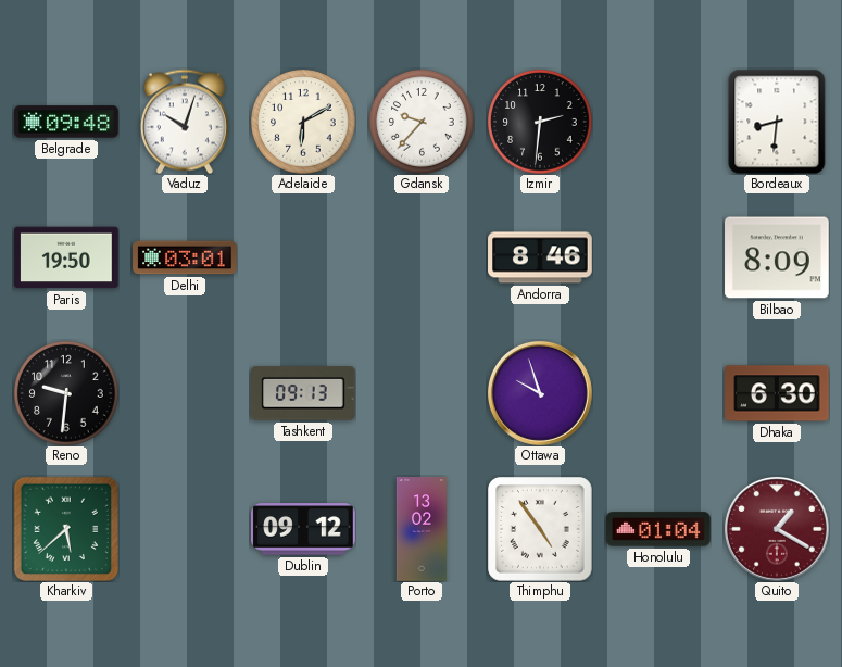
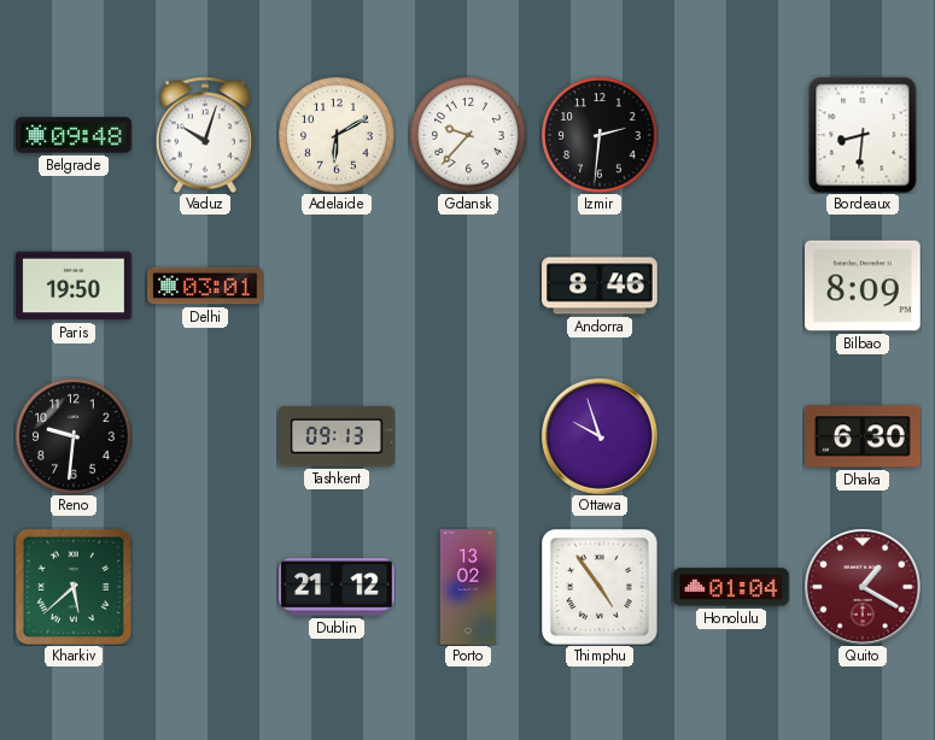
Dublin: 09:12 -> 21:12
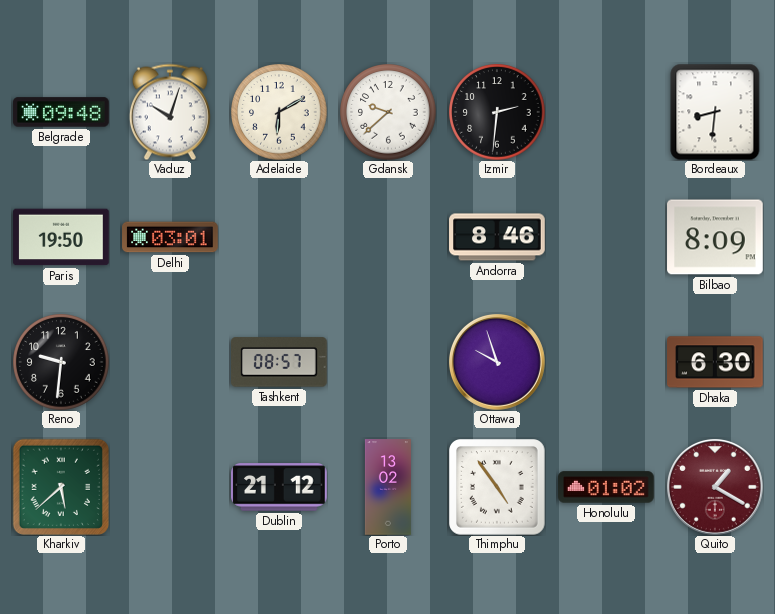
Gdansk: 9:37 -> 9:38
Tashkent: 09:13 -> 08:57
Honolulu: 01:04 -> 01:02
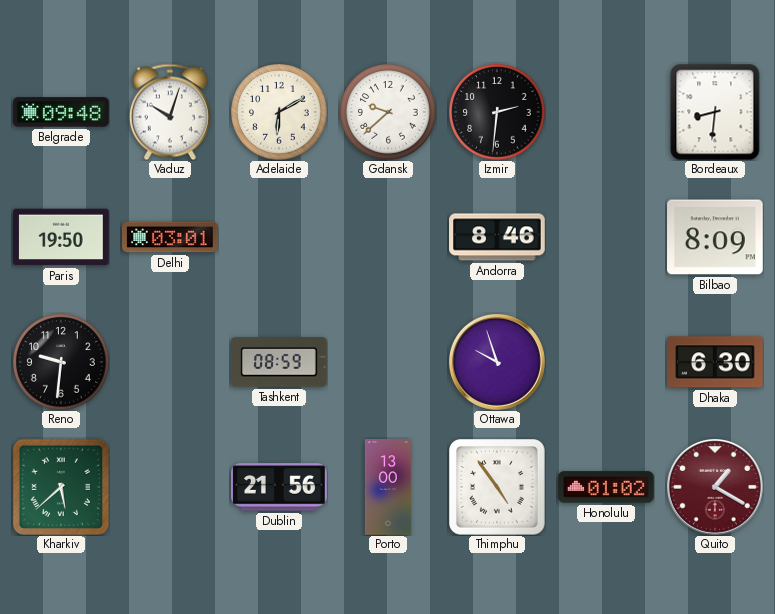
Tashkent: 08:57 -> 08:59
Dublin: 21:12 -> 21:56
Porto: 13:02 -> 13:00
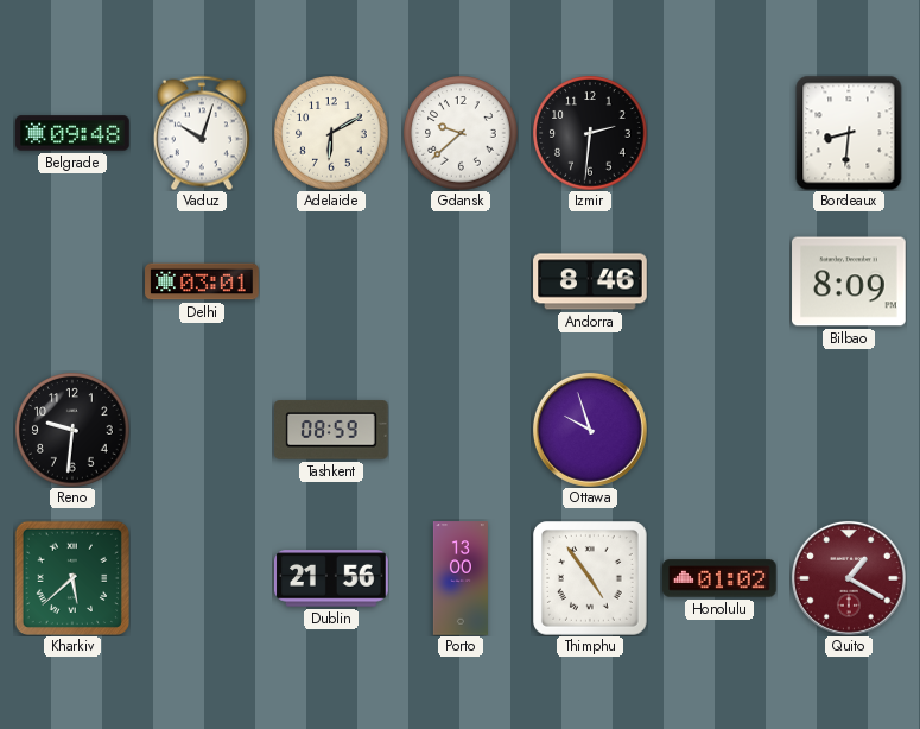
Paris: 19:50 -> none
Dhaka: 6:30 -> none
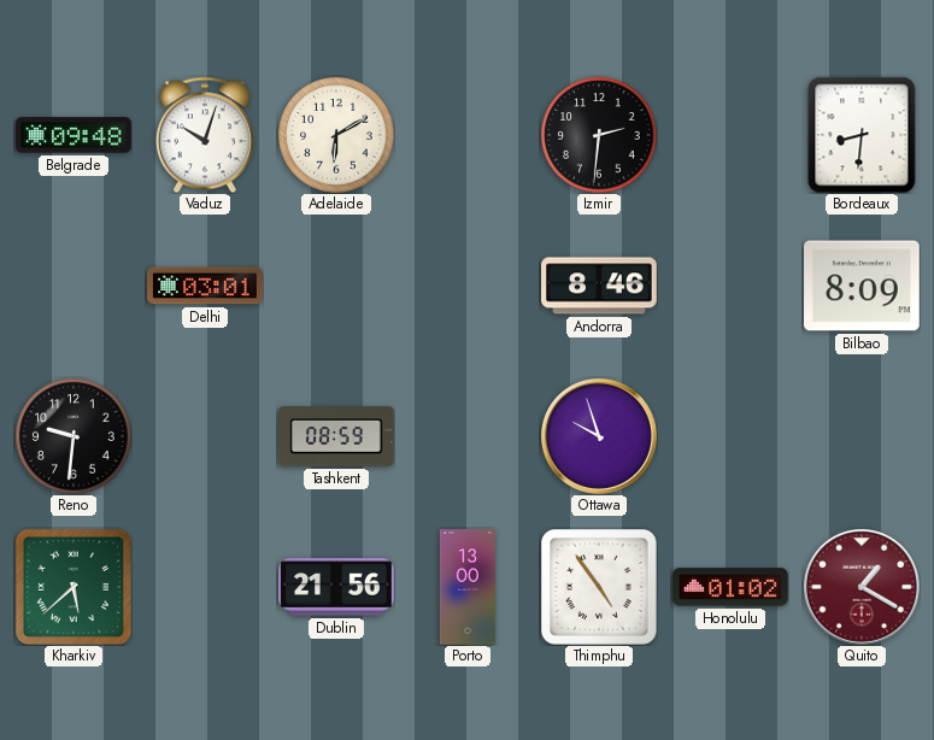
Gdansk: 9:38 -> none
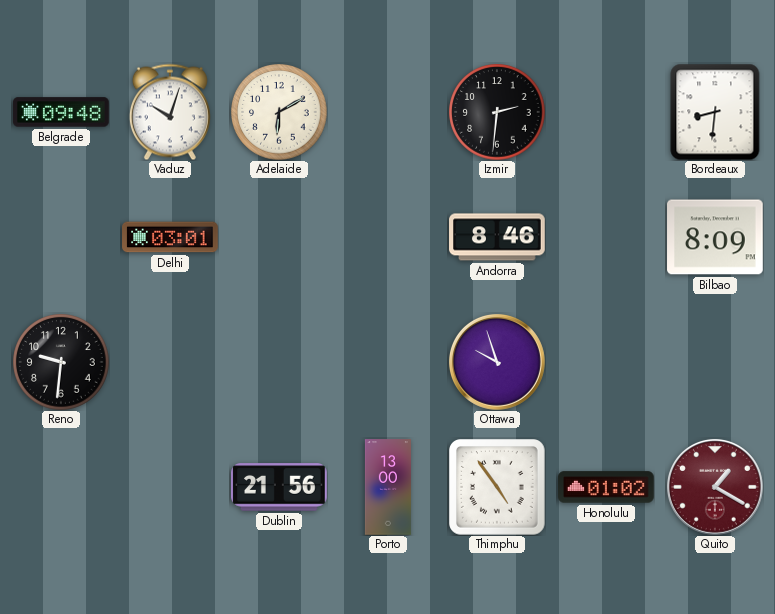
Tashkent: 08:59 -> none
Kharkiv: 5:38 -> none
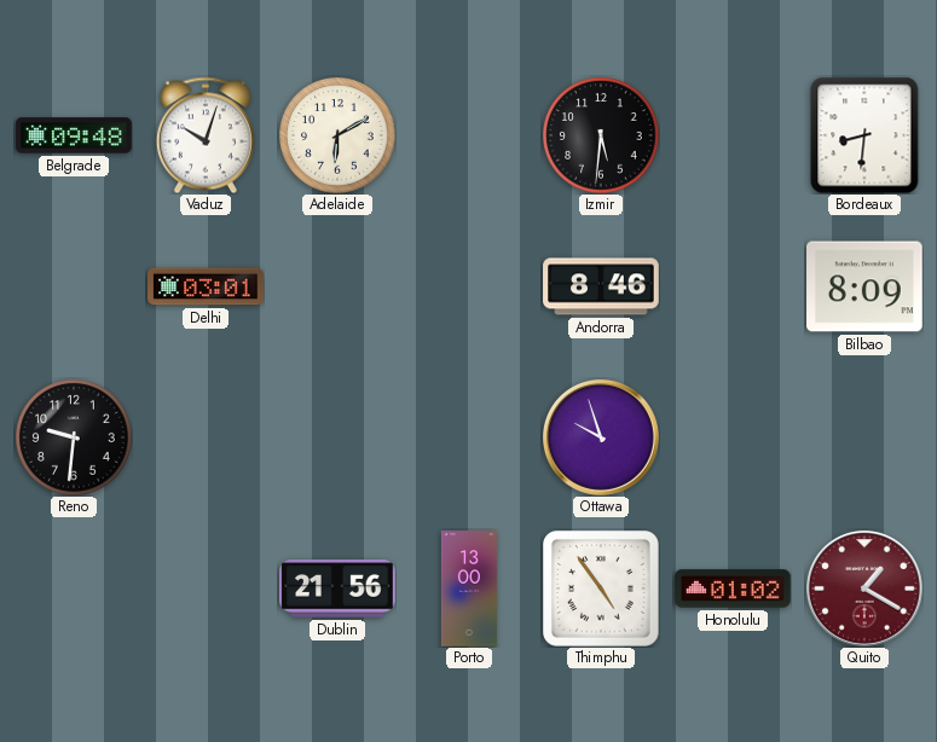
Izmir: 2:31 -> 5:31
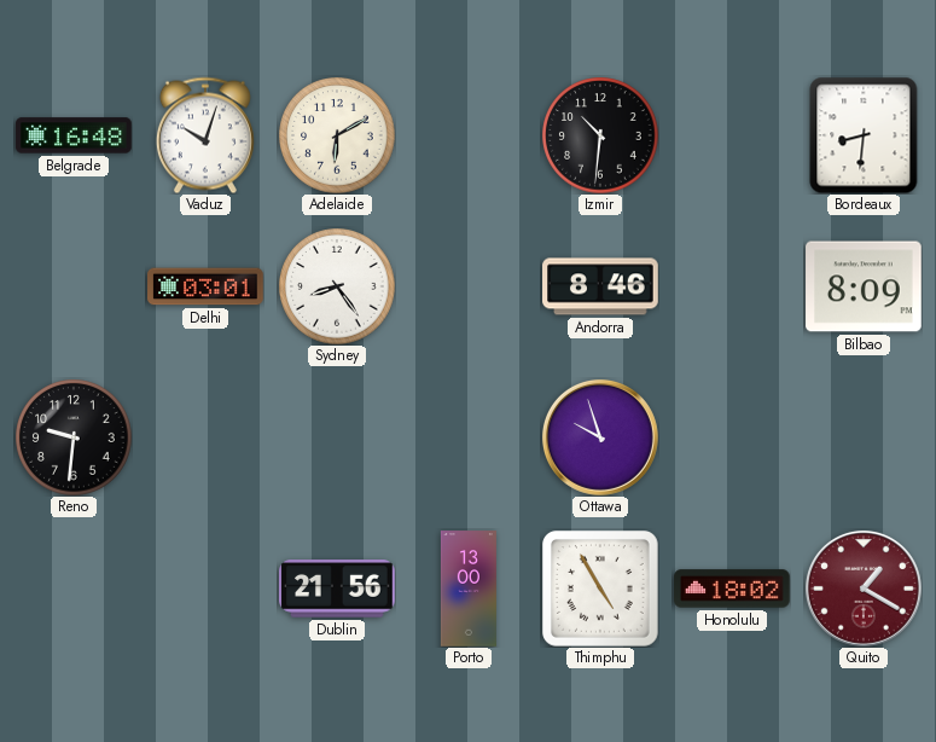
Belgrade: 09:48 -> 16:48
Izmir: 5:31 -> 10:31
Sydney: none -> 8:24
Thimphu: 4:54 -> 4:55
Honolulu: 01:02 -> 18:02
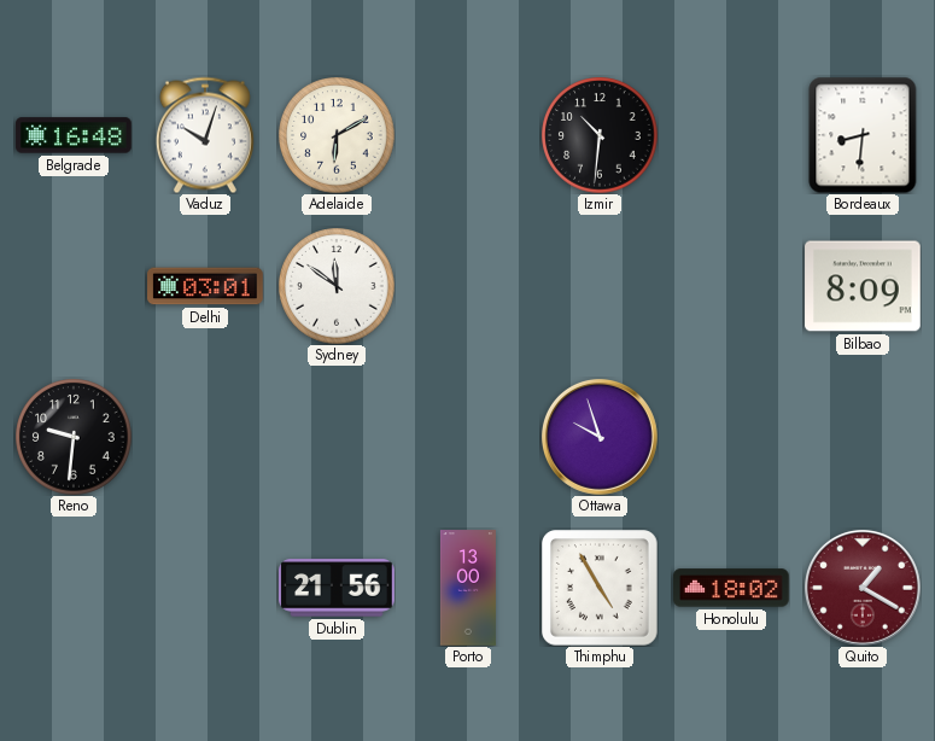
Sydney: 8:24 -> 11:51
Andorra: 8:46 -> none
